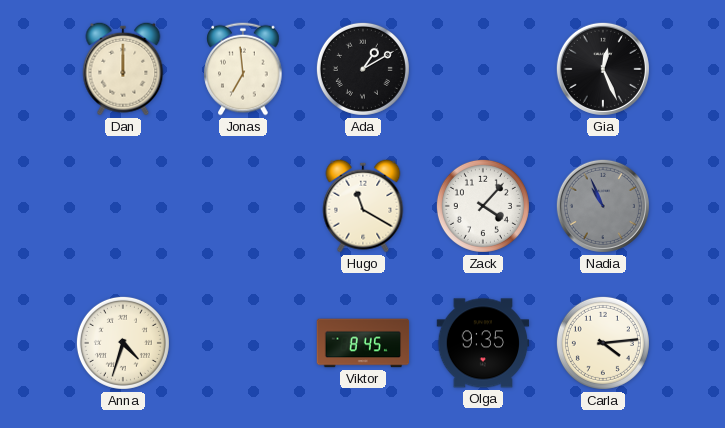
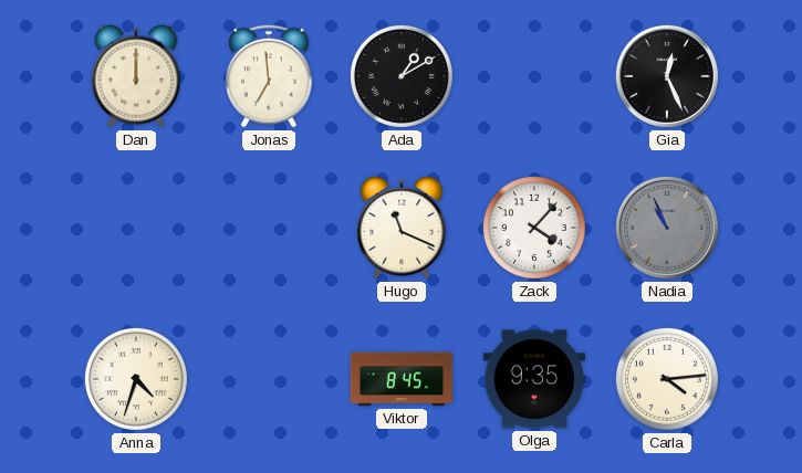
Hugo: 11:20 -> 11:19
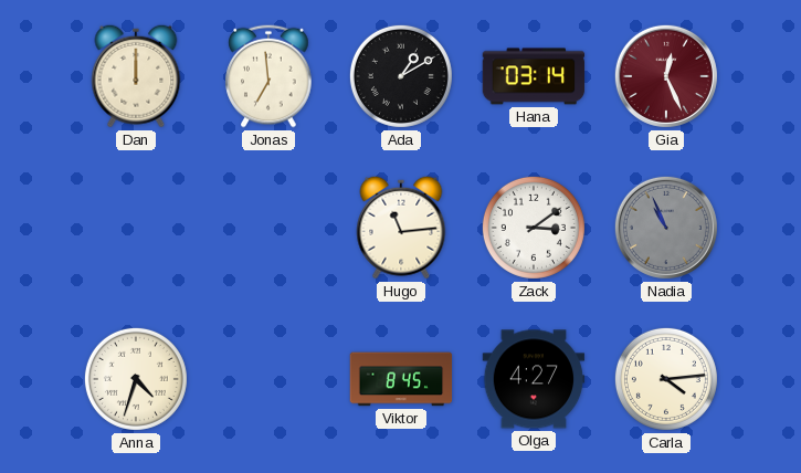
Hana: none -> 03:14
Gia dial: black -> burgundy
Hugo: 11:19 -> 11:14
Zack: 4:07 -> 3:09
Olga: 9:35 -> 4:27
